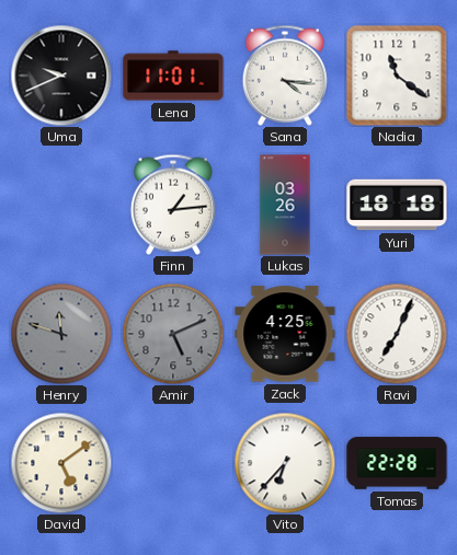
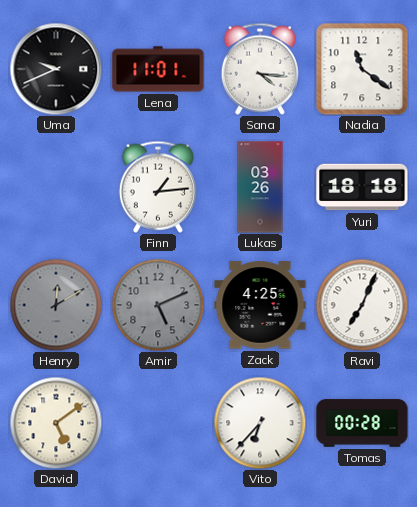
Henry: 11:48 -> 12:10
Tomas: 22:28 -> 00:28
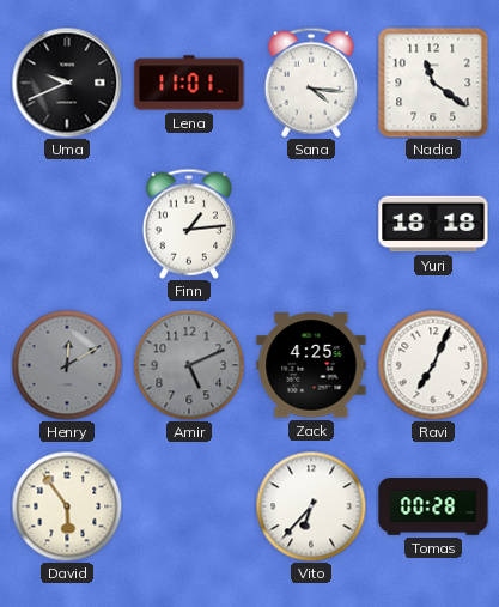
Lukas: 03:26 -> none
David: 5:09 -> 5:54
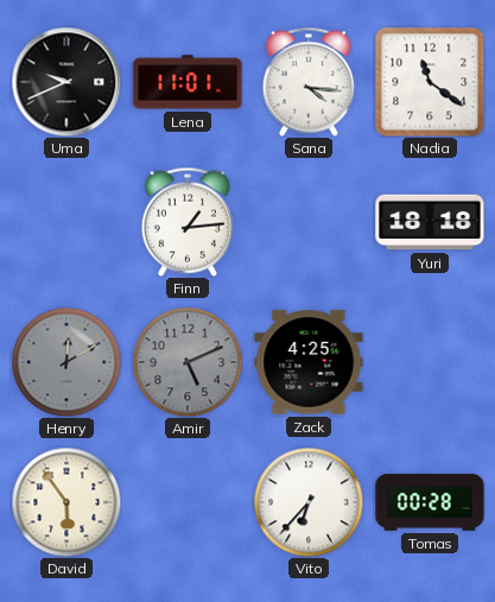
Ravi: 7:04 -> none
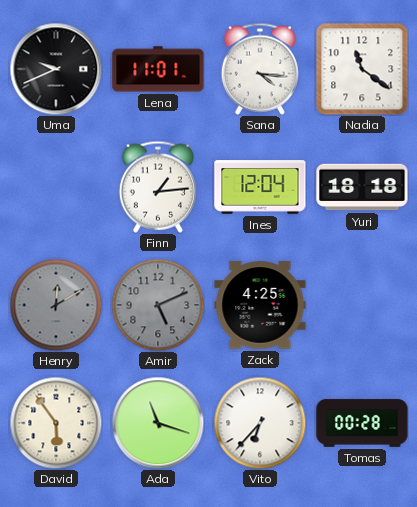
Ines: none -> 12:04
Ada: none -> 11:18
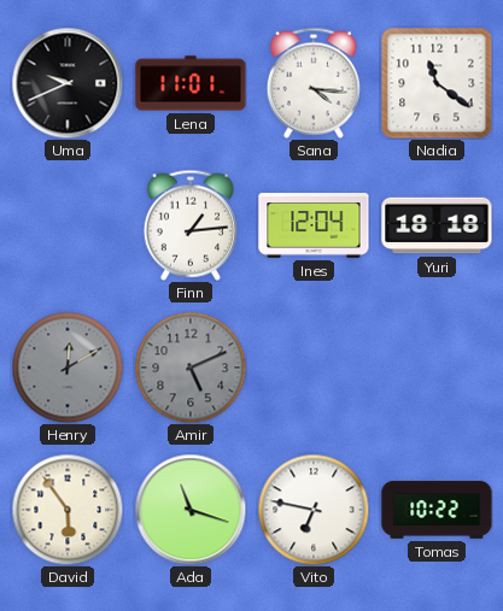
Zack: 4:25 -> none
Vito: 6:37 -> 6:47
Tomas: 00:28 -> 10:22
